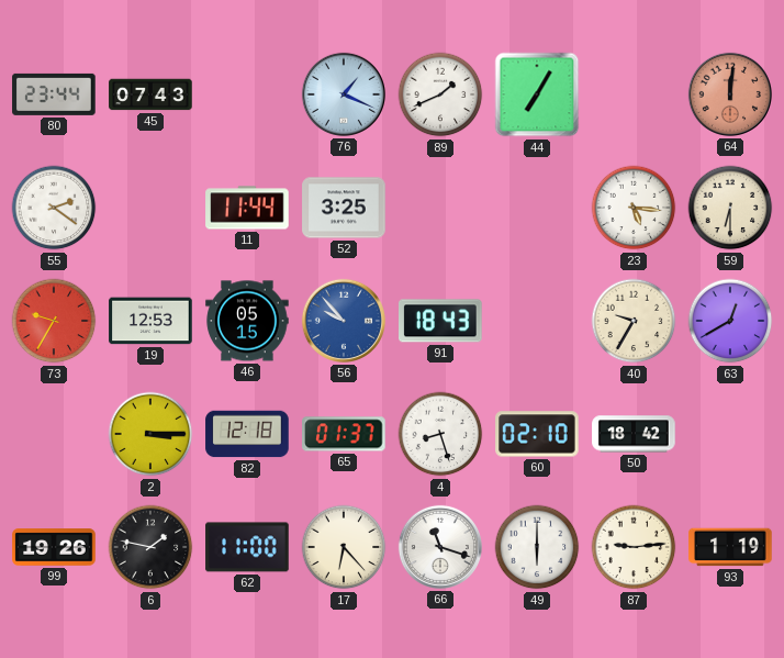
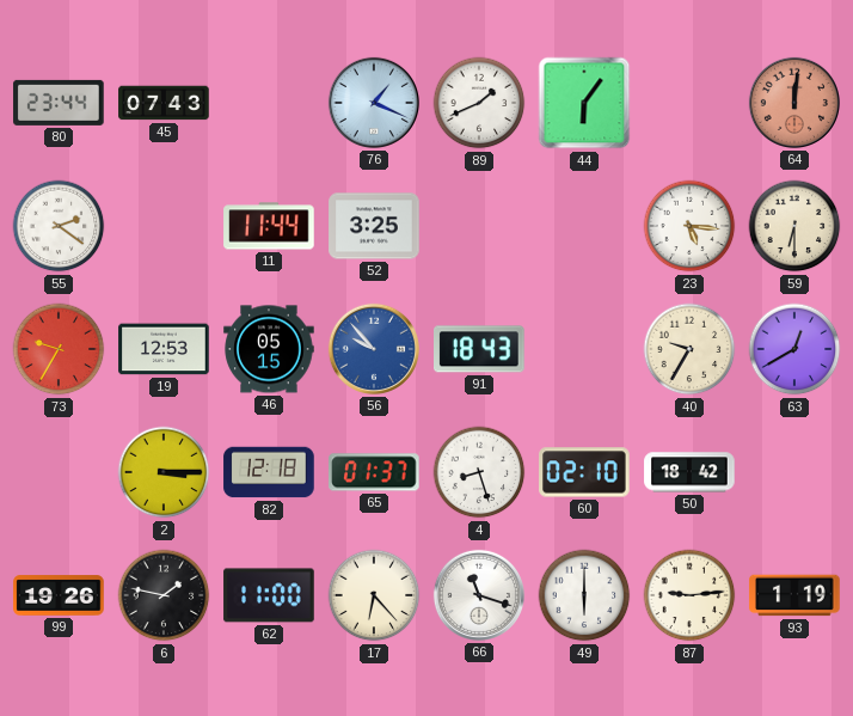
44: 7:05 -> 6:06
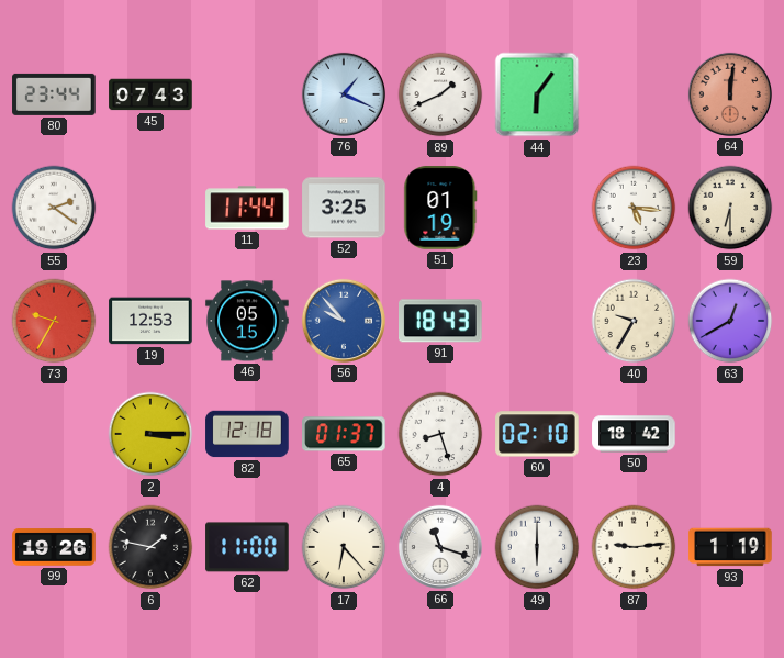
51: none -> 01:19
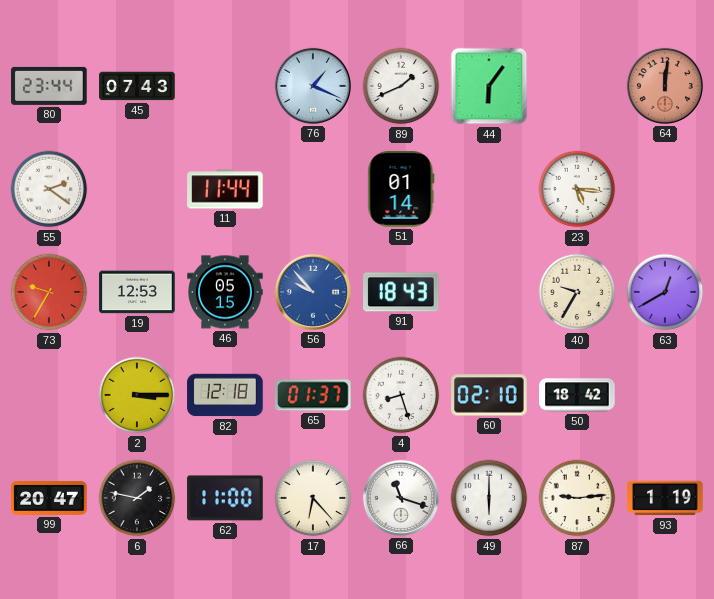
52: 3:25 -> none
51: 01:19 -> 01:14
59: 6:30 -> none
99: 19:26 -> 20:47
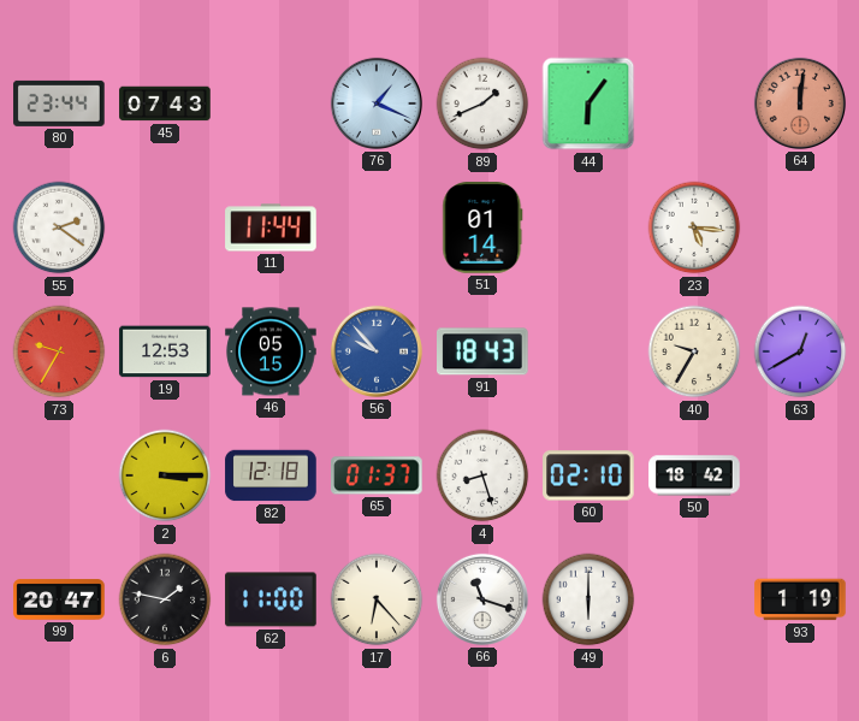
87: 9:14 -> none
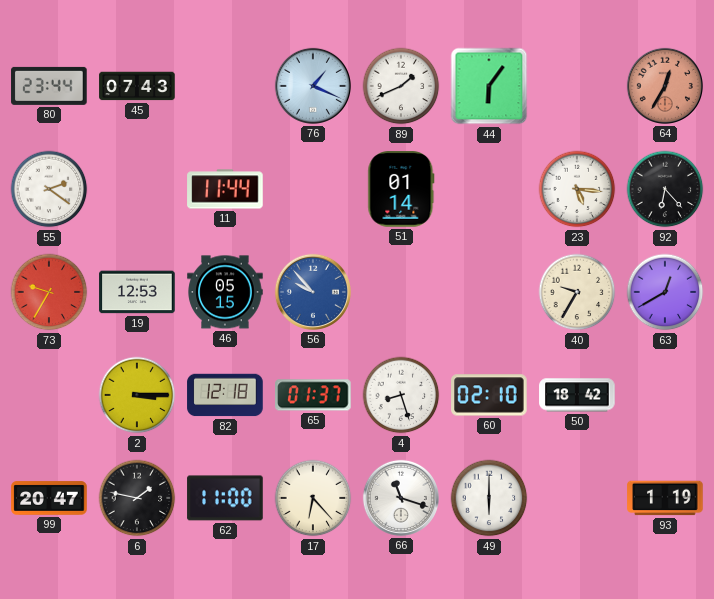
64: 12:01 -> 12:35
92: none -> 6:23
91: 18:43 -> none
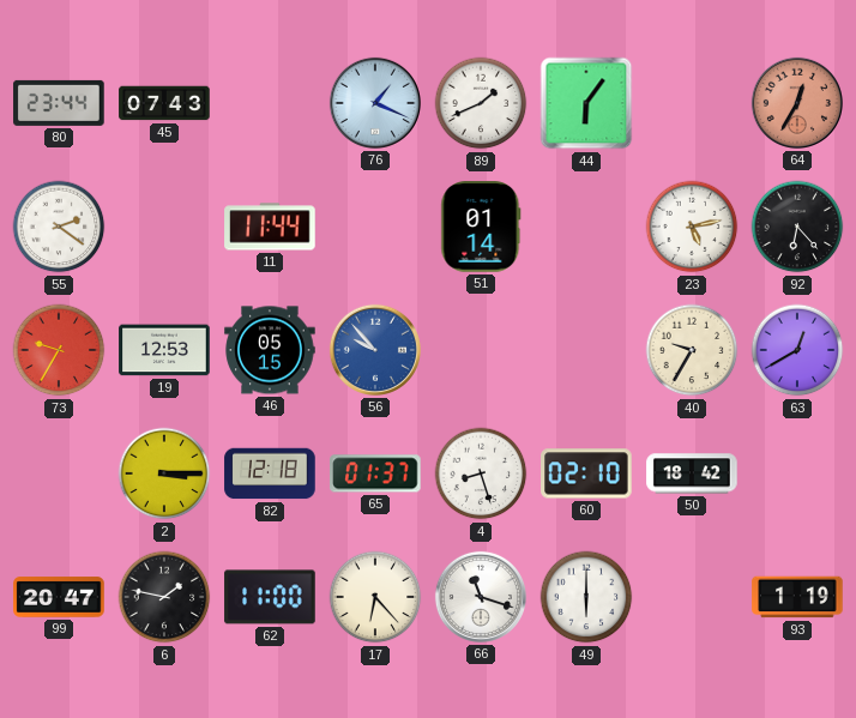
23: 5:16 -> 5:13
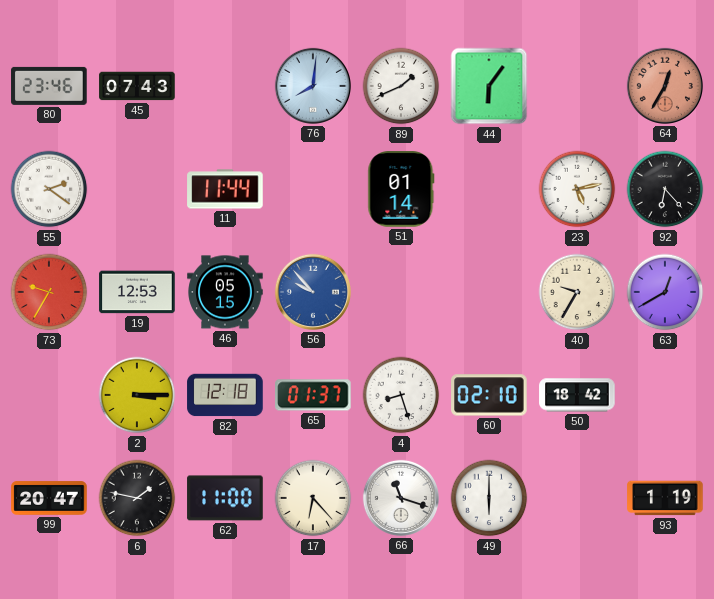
80: 23:44 -> 23:46
76: 1:19 -> 8:01
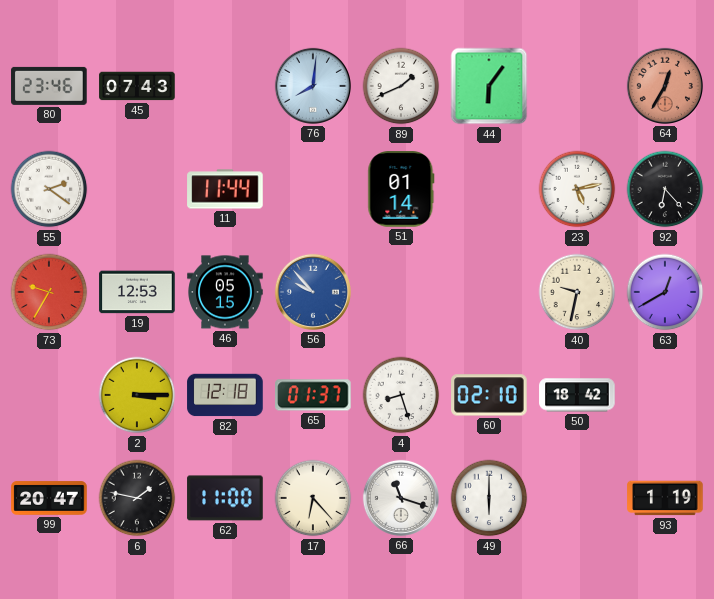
40: 9:35 -> 9:32
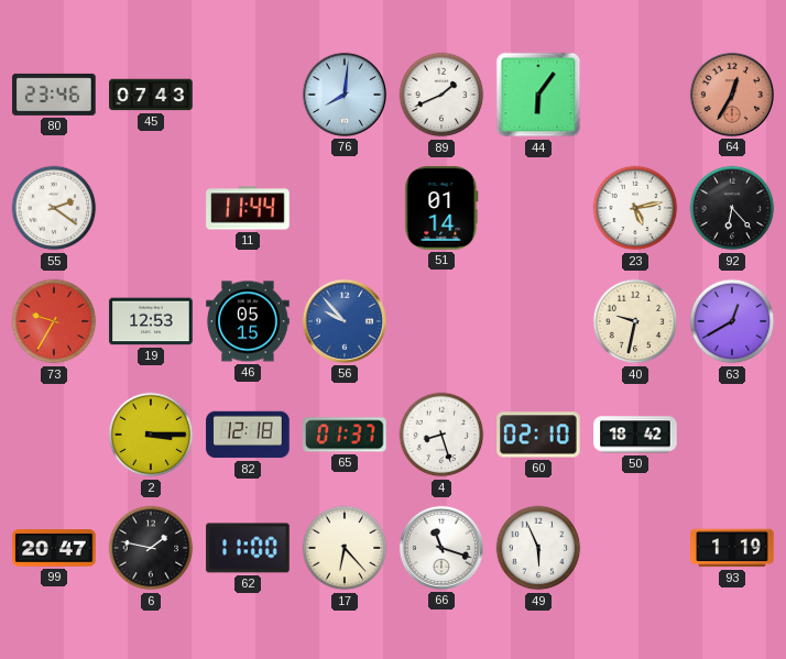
49: 6:00 -> 5:56
